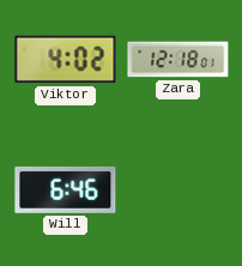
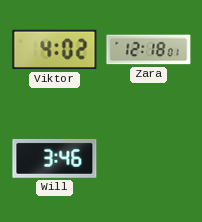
Will: 6:46 -> 3:46
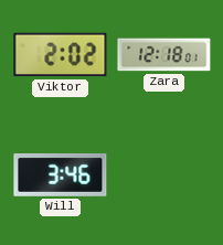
Viktor: 4:02 -> 2:02
